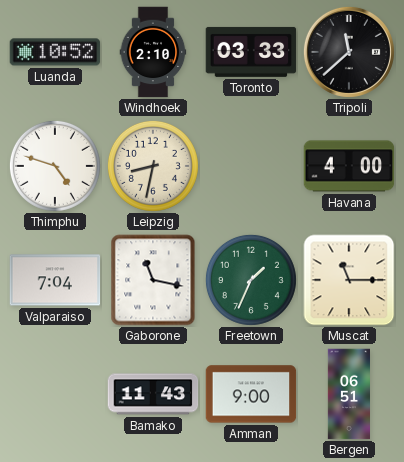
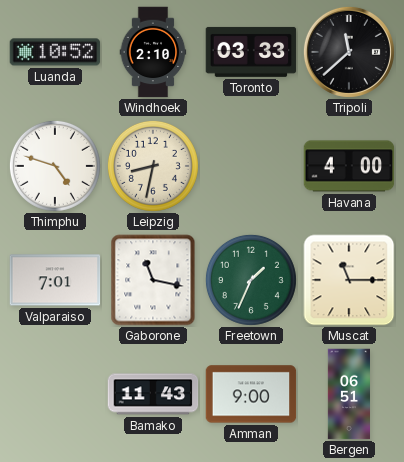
Valparaiso: 7:04 -> 7:01
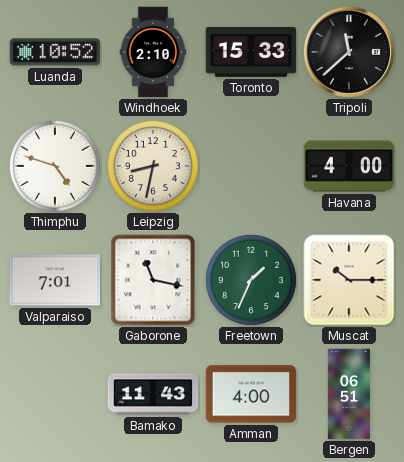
Toronto: 03:33 -> 15:33
Muscat: 11:15 -> 10:15
Amman: 9:00 -> 4:00
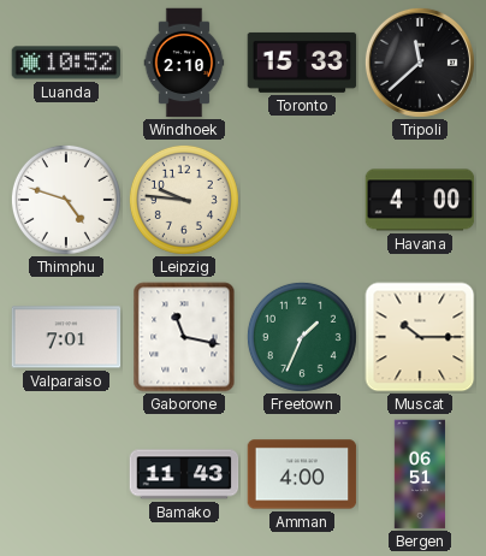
Leipzig: 8:32 -> 9:46
